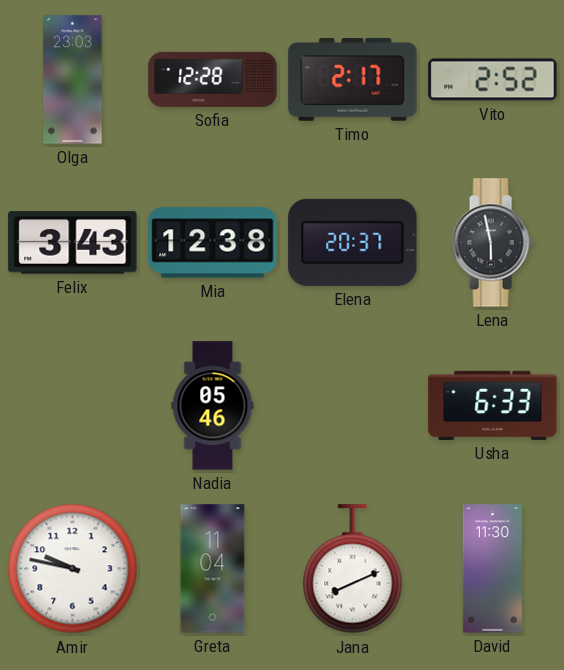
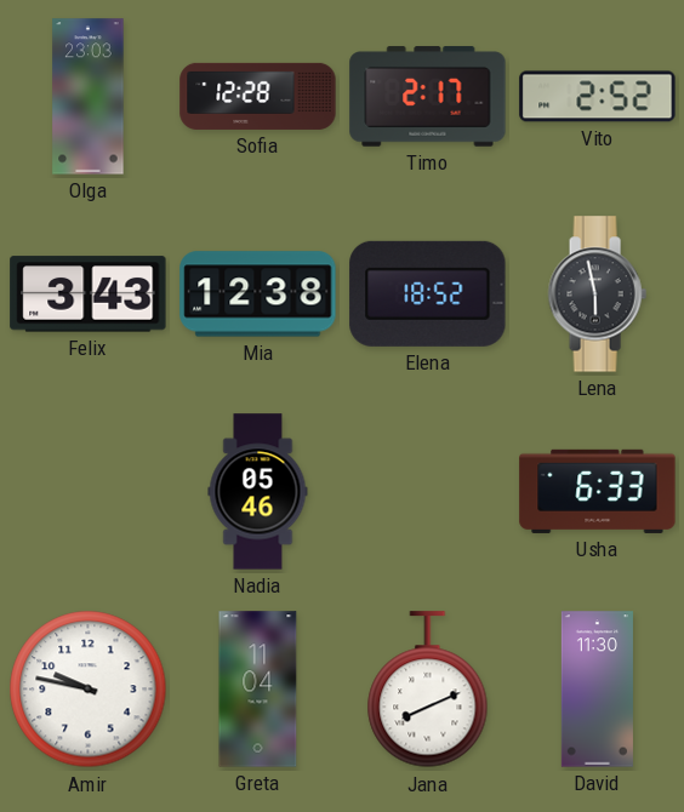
Elena: 20:37 -> 18:52
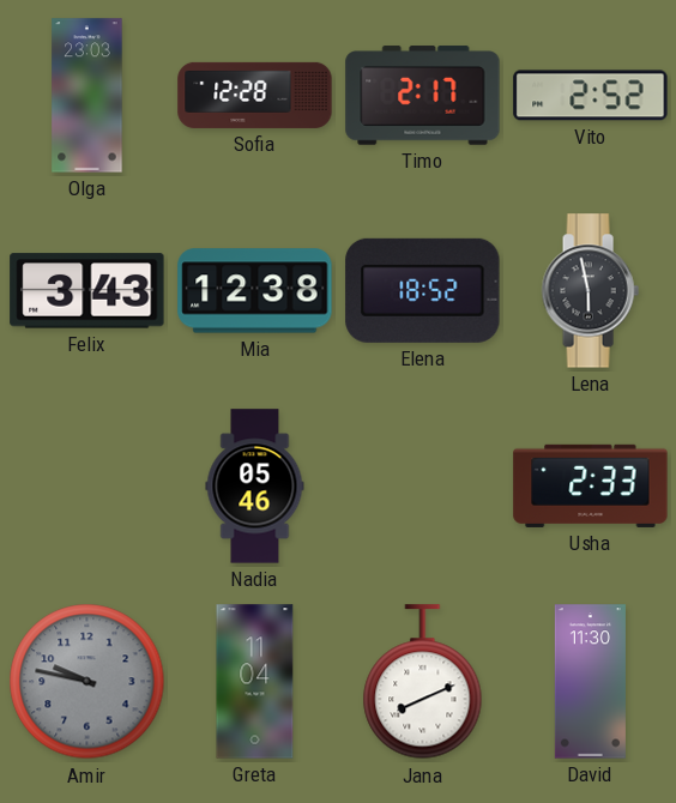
Usha: 6:33 -> 2:33
Amir dial: white -> grey
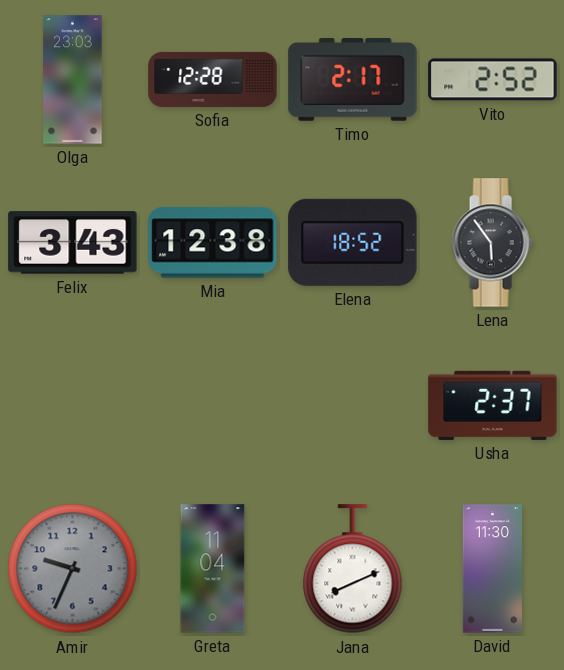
Lena: 5:58 -> 5:54
Nadia: 05:46 -> none
Usha: 2:33 -> 2:37
Amir: 9:47 -> 9:34
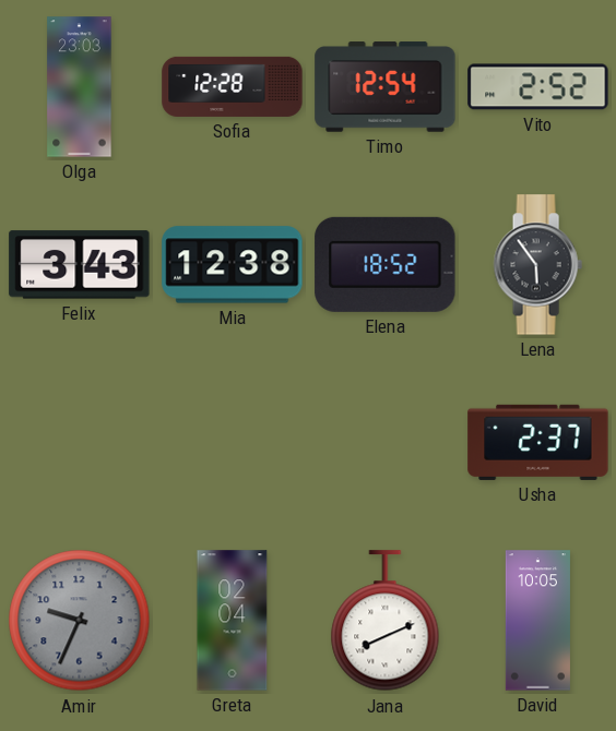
Timo: 2:17 -> 12:54
Greta: 11:04 -> 02:04
David: 11:30 -> 10:05
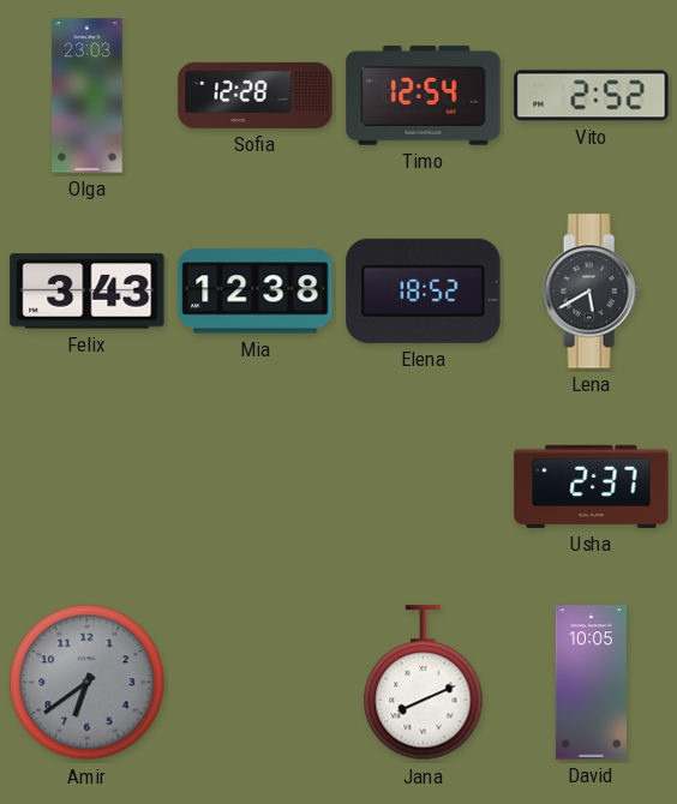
Lena: 5:54 -> 5:40
Amir: 9:34 -> 6:39
Greta: 02:04 -> none
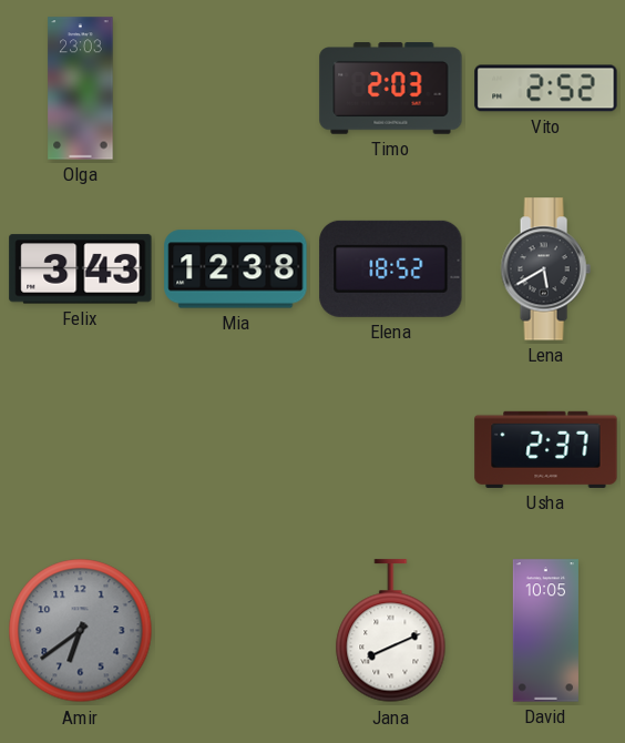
Sofia: 12:28 -> none
Timo: 12:54 -> 2:03
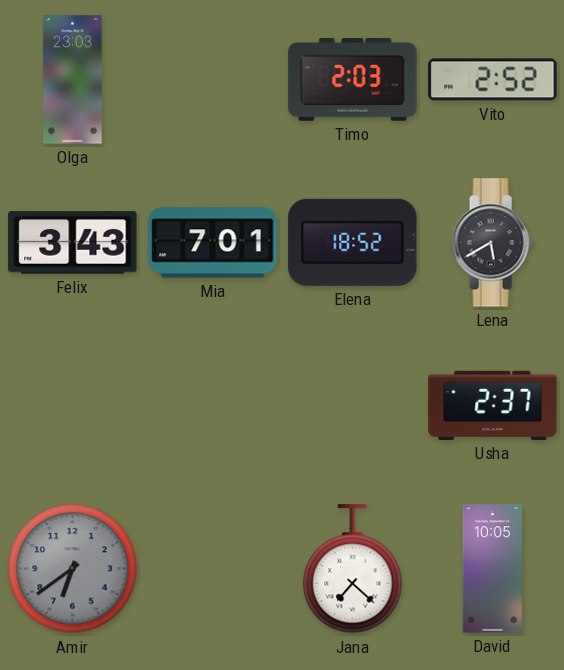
Mia: 12:38 -> 7:01
Jana: 8:11 -> 7:22
